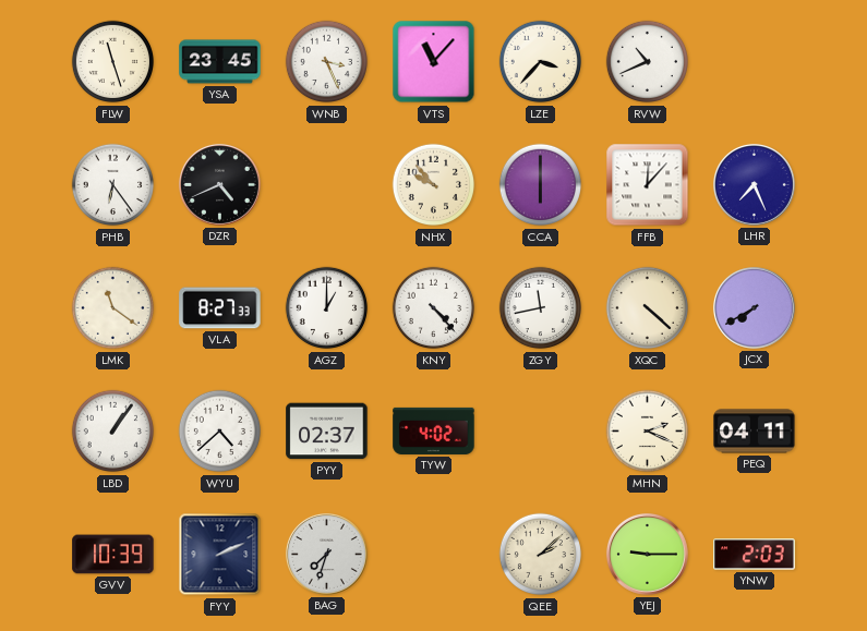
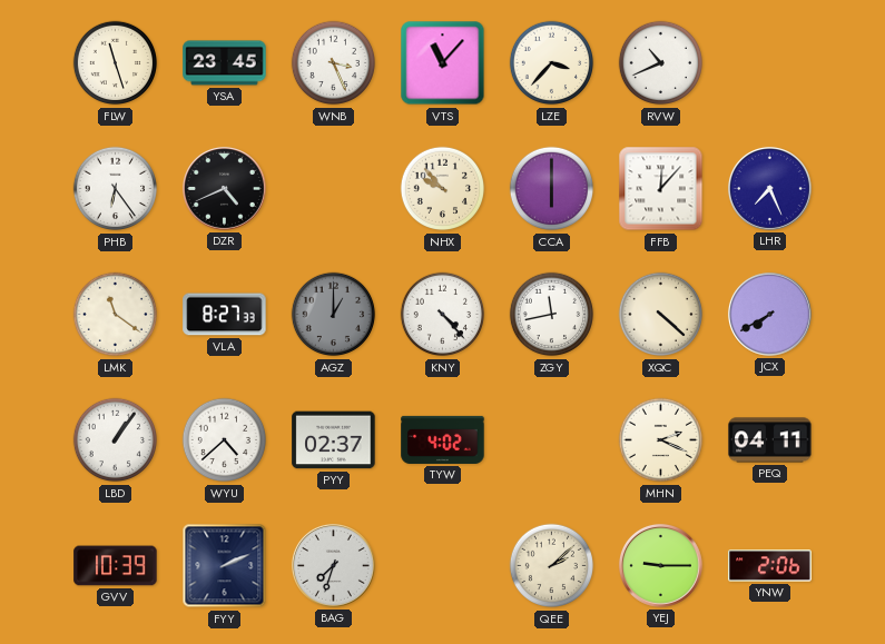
AGZ dial: white -> grey
YNW: 2:03 -> 2:06
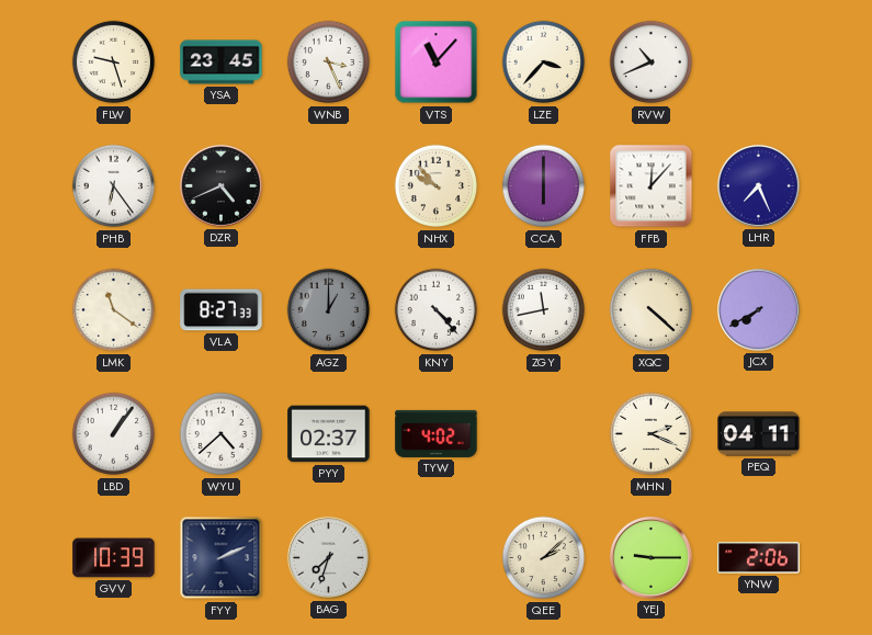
FLW: 11:27 -> 9:27
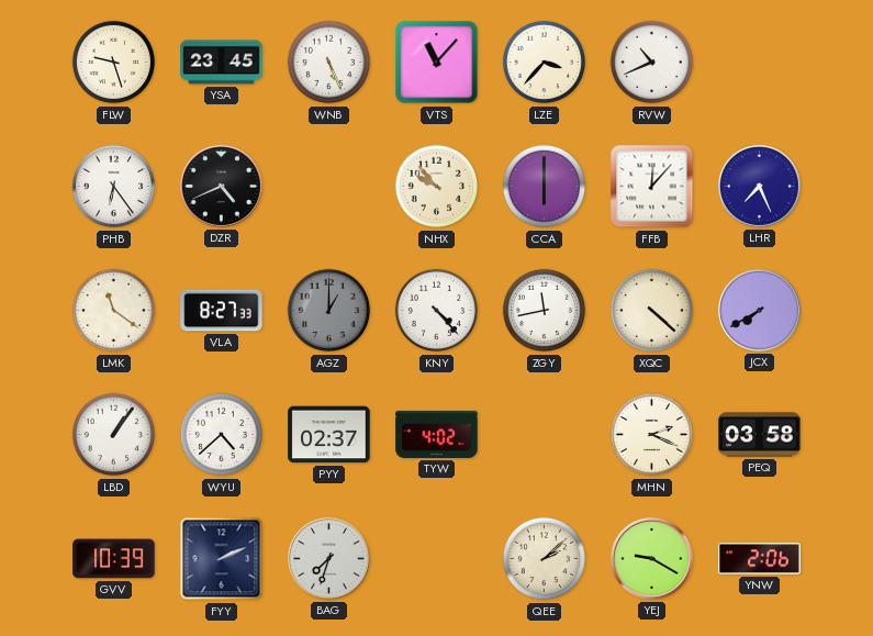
WNB: 3:26 -> 5:26
PEQ: 04:11 -> 03:58
YEJ: 9:15 -> 9:20
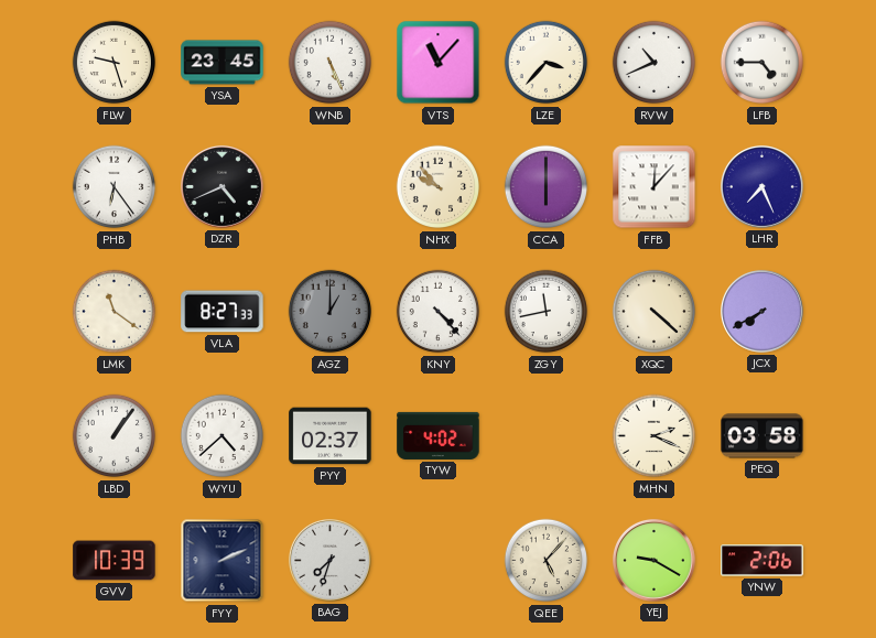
LFB: none -> 4:45
QEE: 2:08 -> 5:07
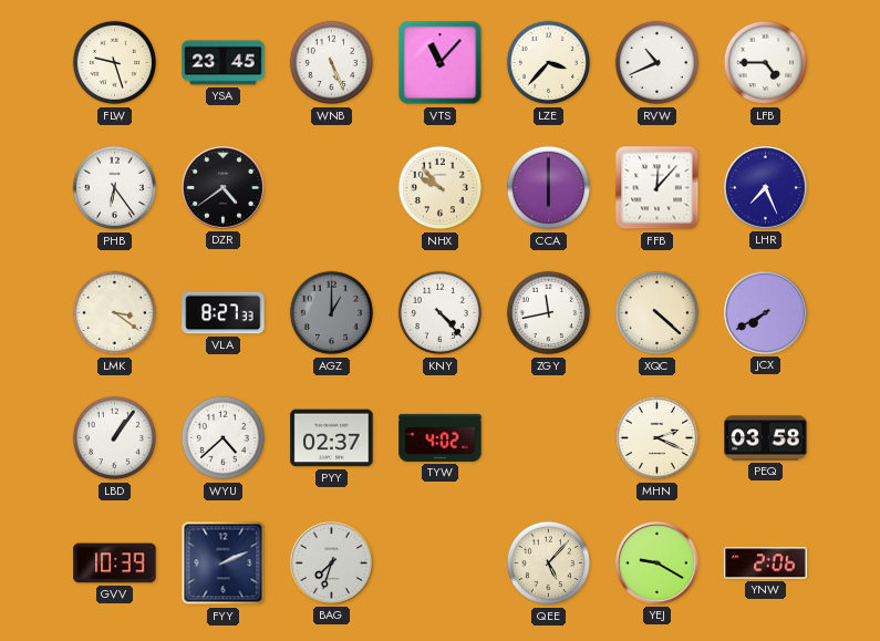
DZR: 4:41 -> 4:39
LMK: 11:21 -> 3:21
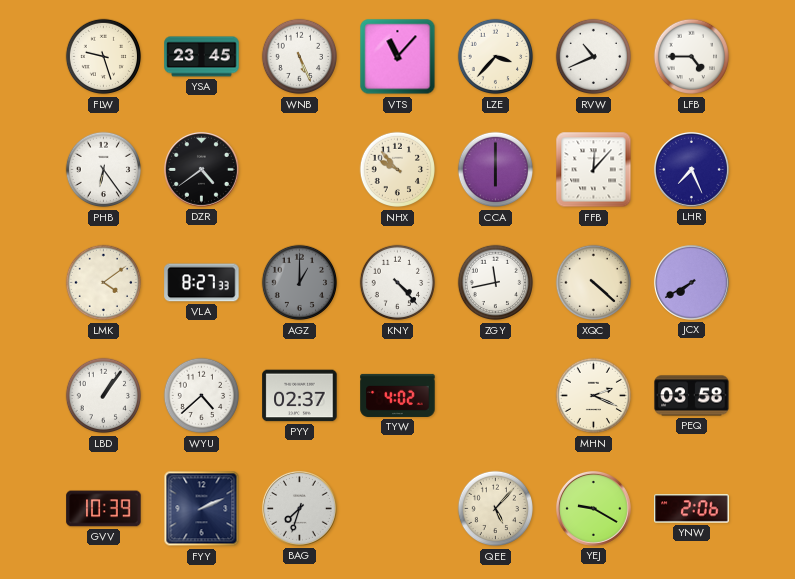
LMK: 3:21 -> 4:09
